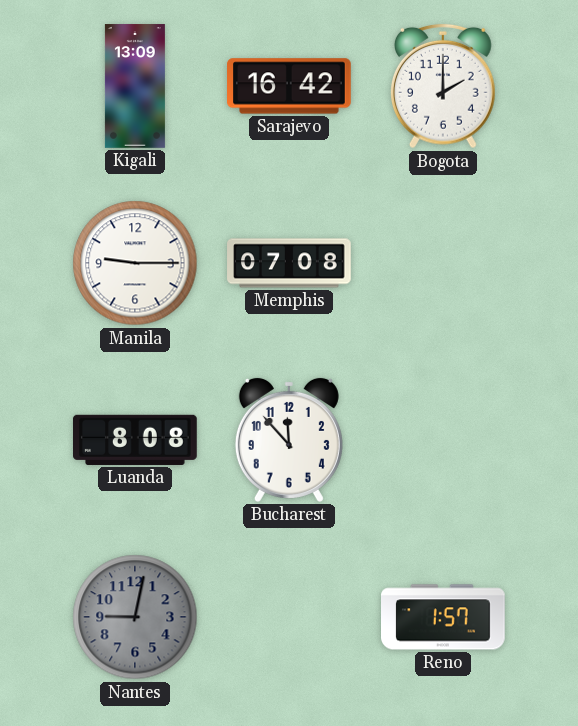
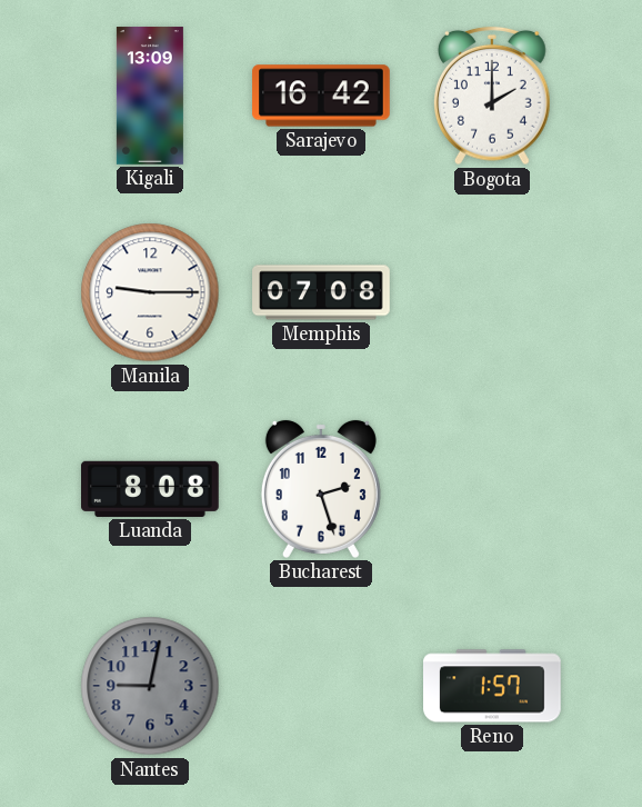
Bucharest: 11:53 -> 2:27
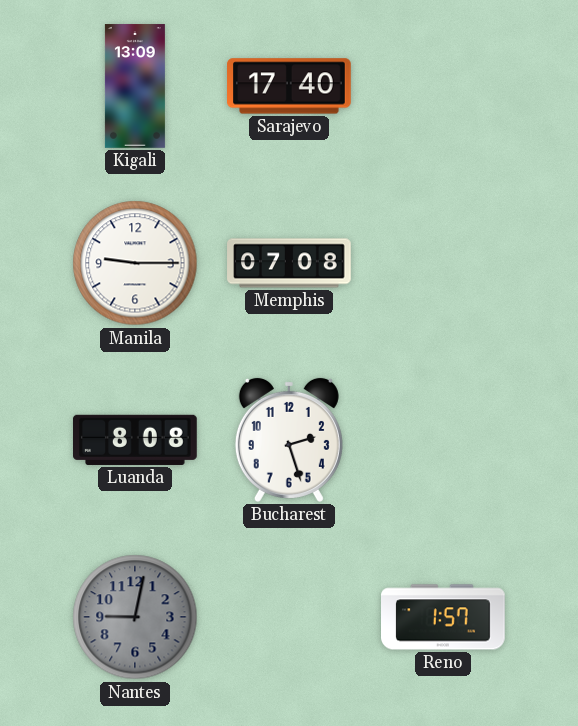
Sarajevo: 16:42 -> 17:40
Bogota: 2:00 -> none
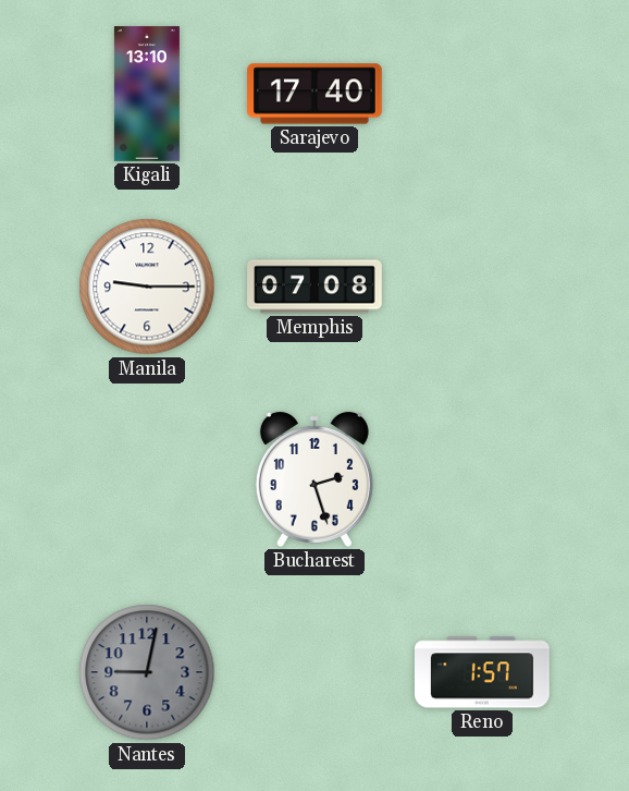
Kigali: 13:09 -> 13:10
Luanda: 8:08 -> none
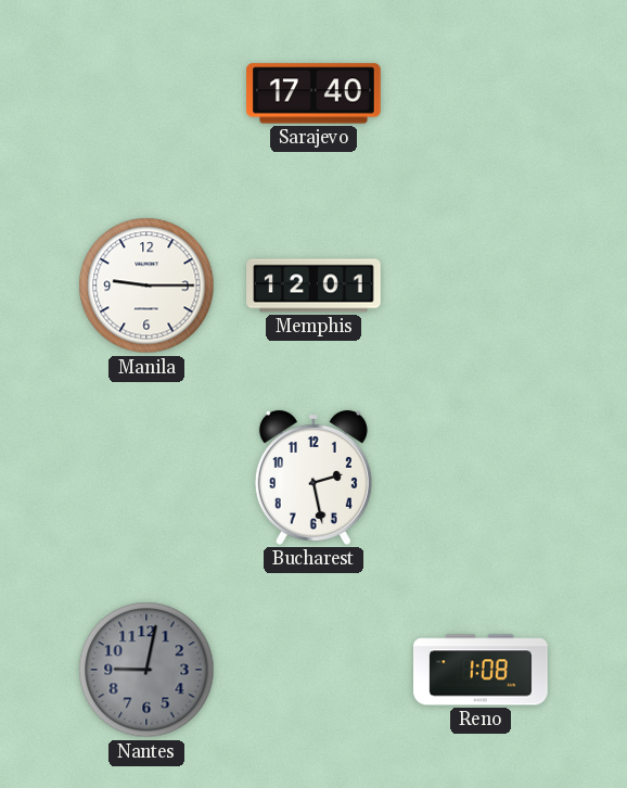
Kigali: 13:10 -> none
Memphis: 07:08 -> 12:01
Bucharest: 2:27 -> 2:28
Reno: 1:57 -> 1:08
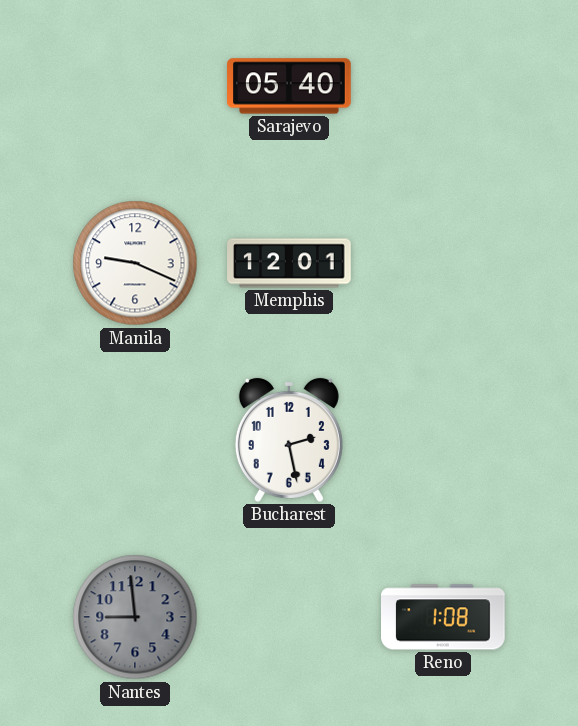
Sarajevo: 17:40 -> 05:40
Manila: 9:15 -> 9:19
Nantes: 9:02 -> 8:59
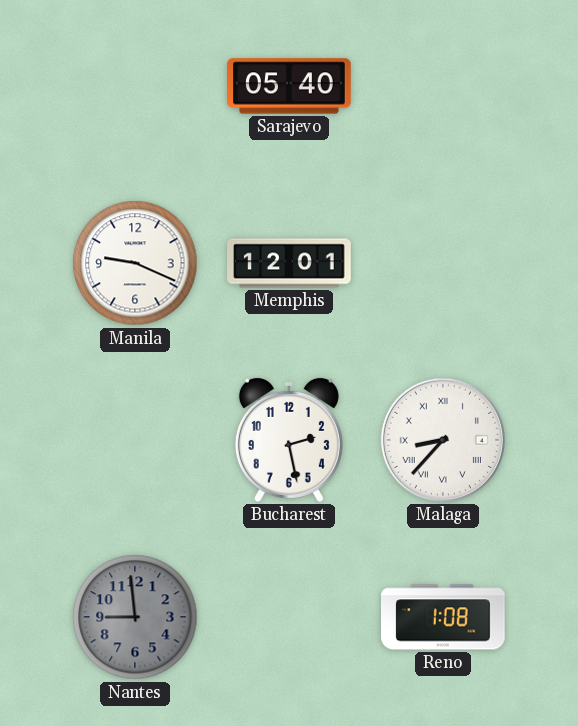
Malaga: none -> 8:37
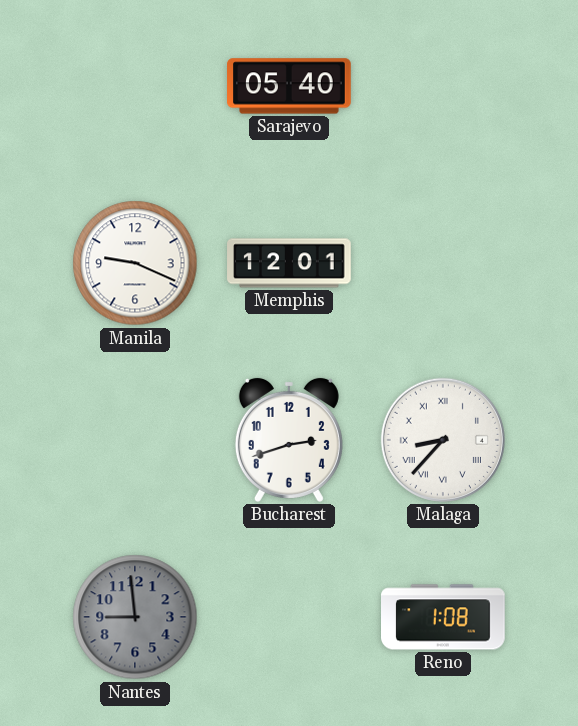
Bucharest: 2:28 -> 2:42
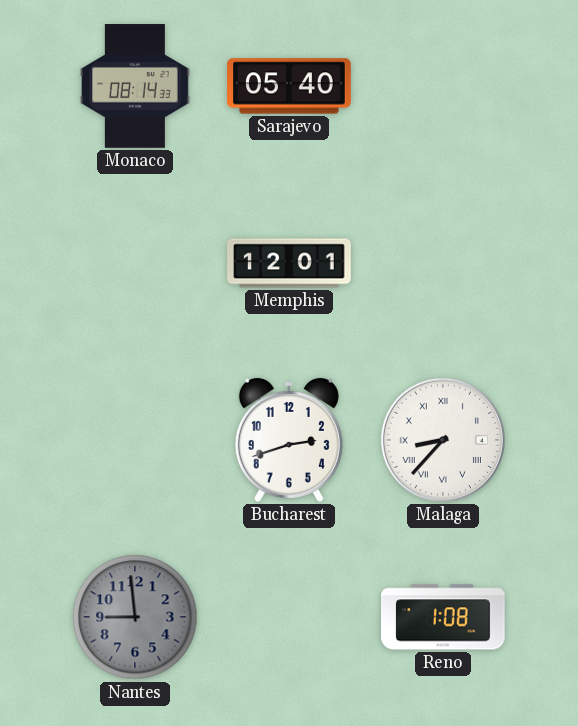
Monaco: none -> 08:14
Manila: 9:19 -> none
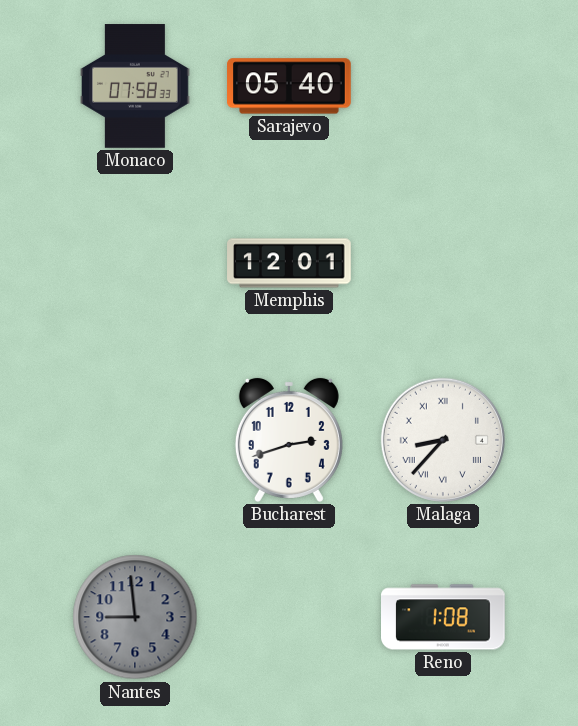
Monaco: 08:14 -> 07:58
